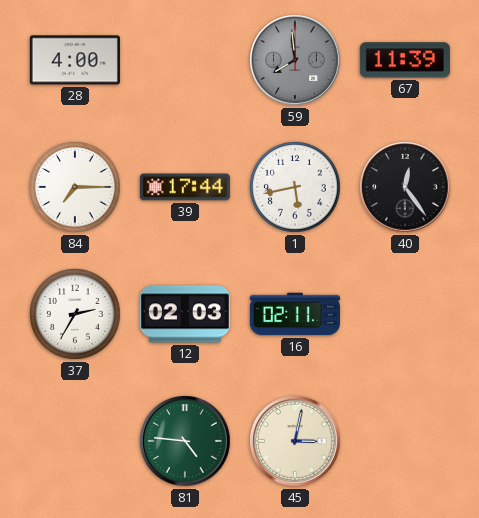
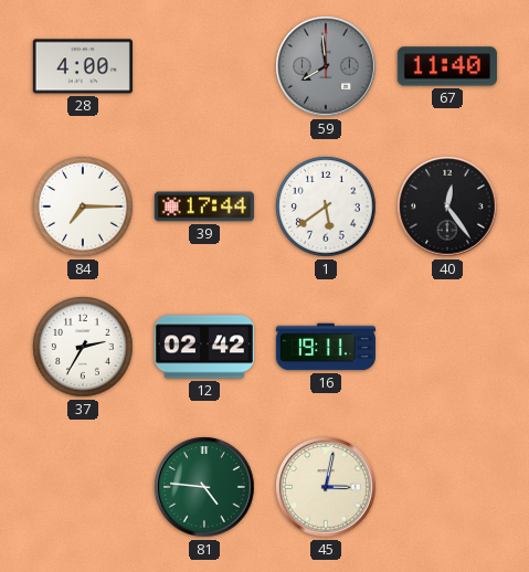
67: 11:39 -> 11:40
1: 5:43 -> 5:39
12: 02:03 -> 02:42
16: 02:11 -> 19:11
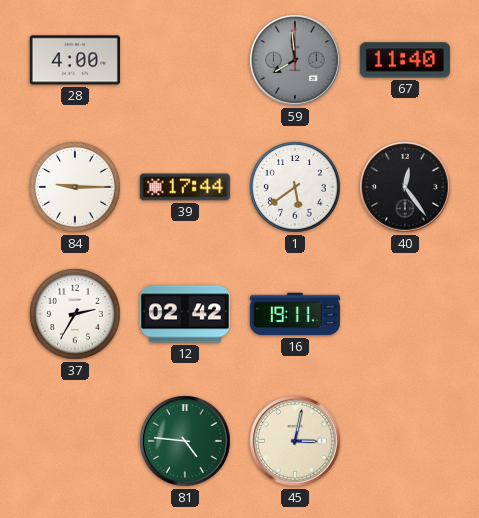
84: 7:15 -> 9:15
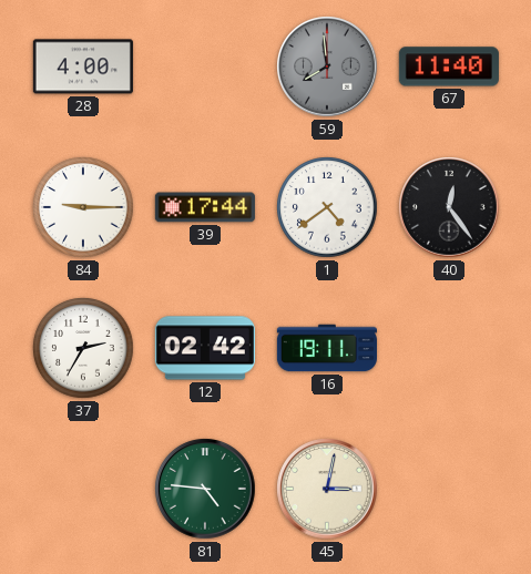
1: 5:39 -> 4:39
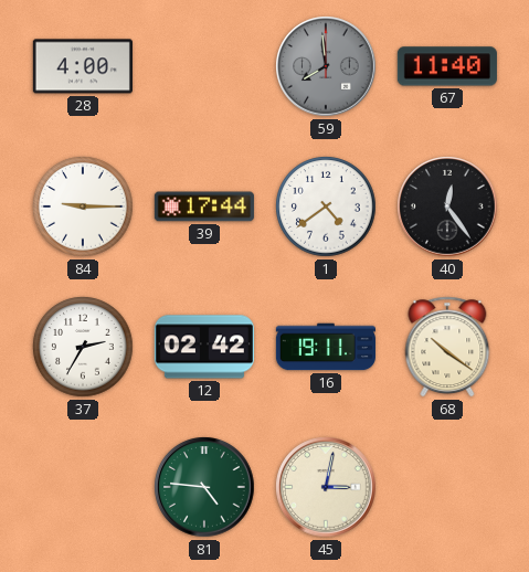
68: none -> 10:21
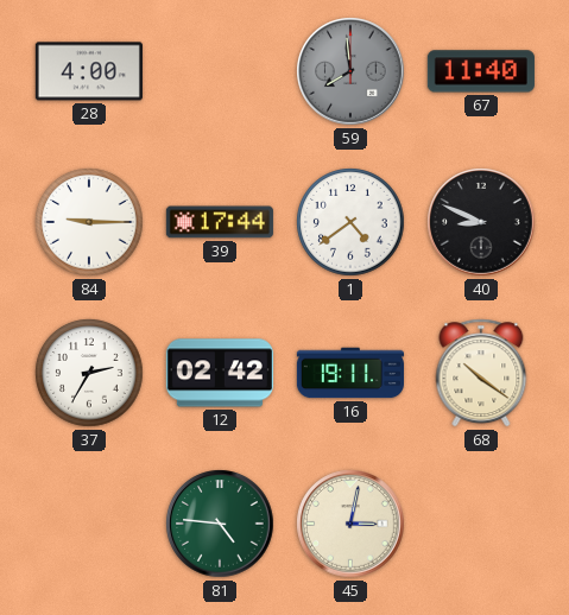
40: 12:24 -> 8:49
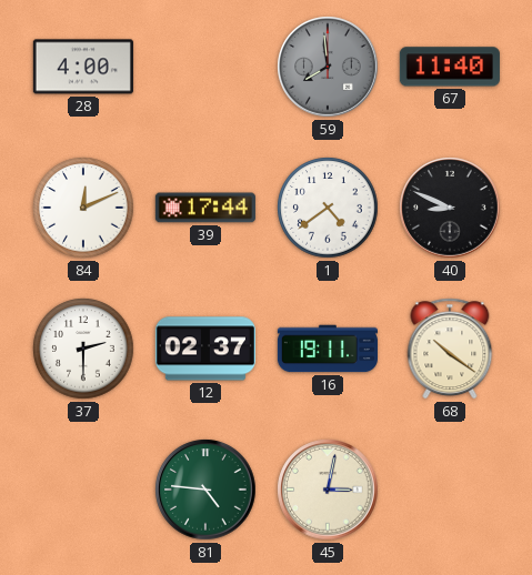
84: 9:15 -> 12:11
37: 2:35 -> 2:30
12: 02:42 -> 02:37
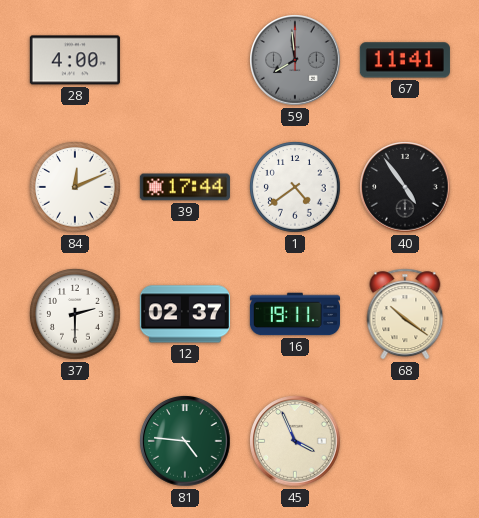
67: 11:40 -> 11:41
40: 8:49 -> 4:54
45: 3:02 -> 3:56
